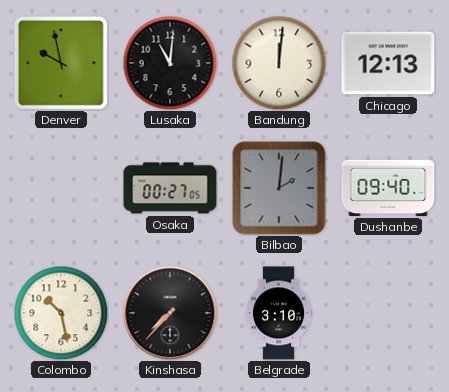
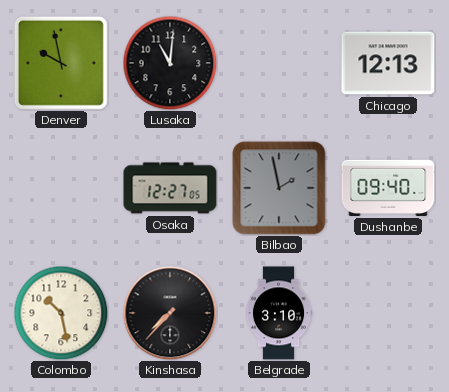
Bandung: 12:01 -> none
Osaka: 00:27 -> 12:27
Bilbao: 2:01 -> 1:58
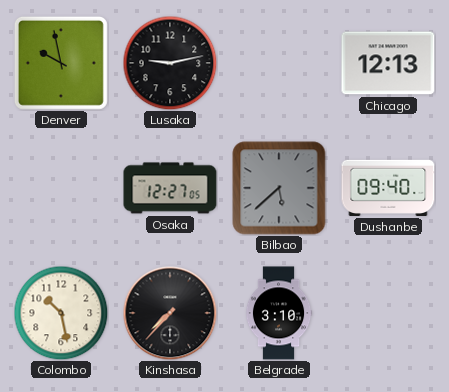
Lusaka: 11:01 -> 9:13
Bilbao: 1:58 -> 5:38
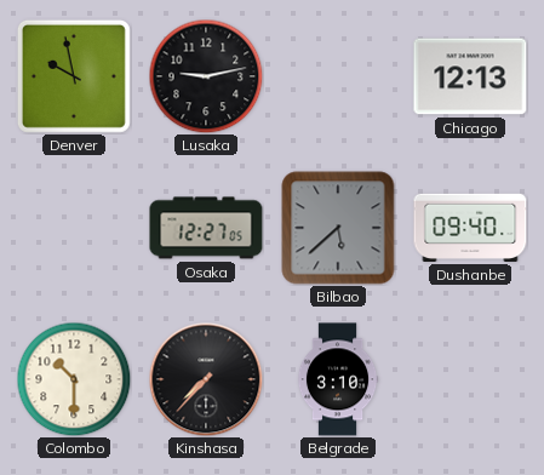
Colombo: 10:28 -> 10:30
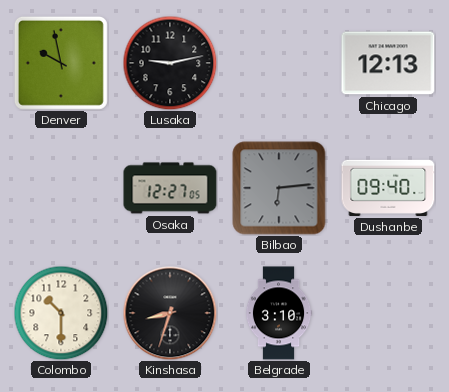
Bilbao: 5:38 -> 6:14
Kinshasa: 7:37 -> 8:33
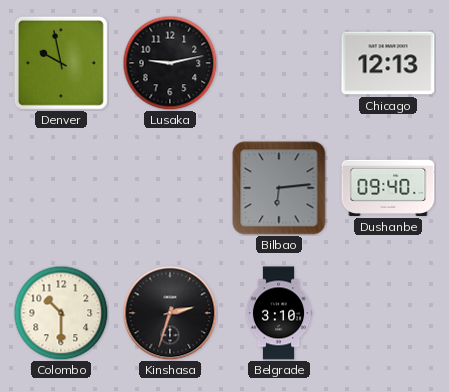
Osaka: 12:27 -> none
Kinshasa: 8:33 -> 2:33
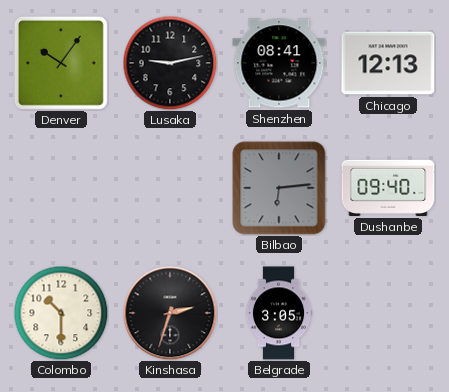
Denver: 9:58 -> 10:06
Shenzhen: none -> 08:41
Belgrade: 3:10 -> 3:05
